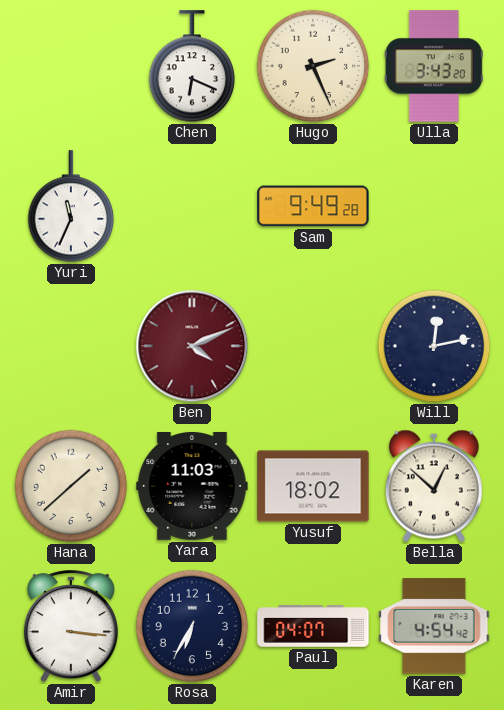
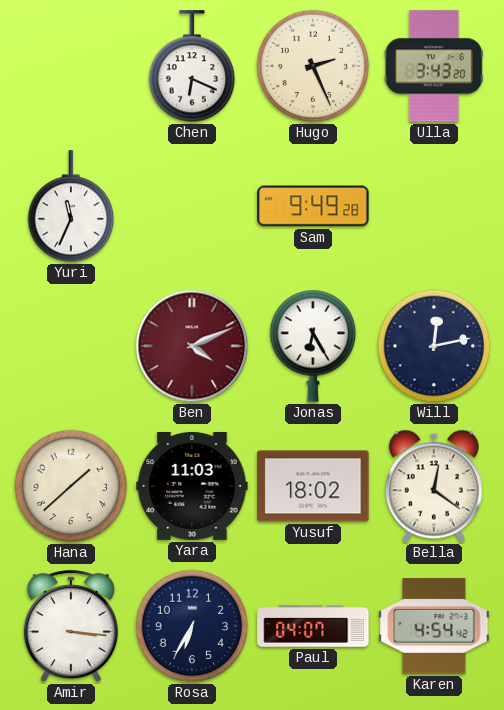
Jonas: none -> 6:25
Bella: 12:52 -> 12:21
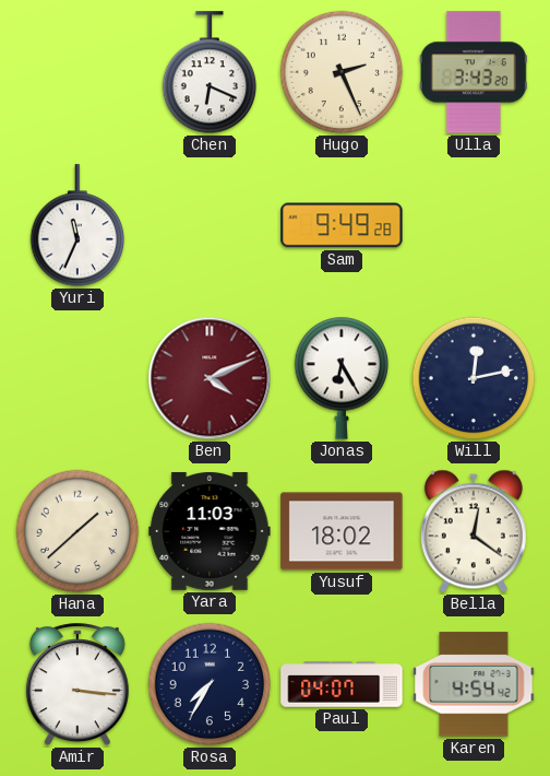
Rosa: 6:35 -> 7:35
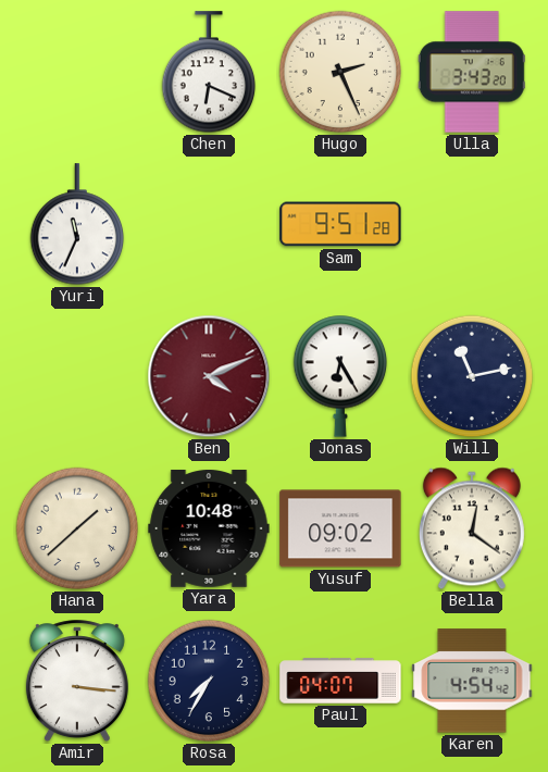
Sam: 9:49 -> 9:51
Will: 12:13 -> 11:13
Yara: 11:03 -> 10:48
Yusuf: 18:02 -> 09:02
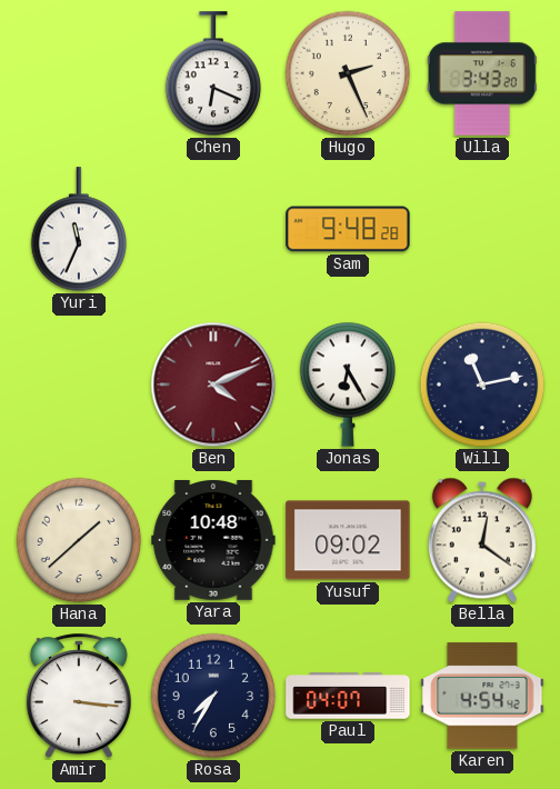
Sam: 9:51 -> 9:48
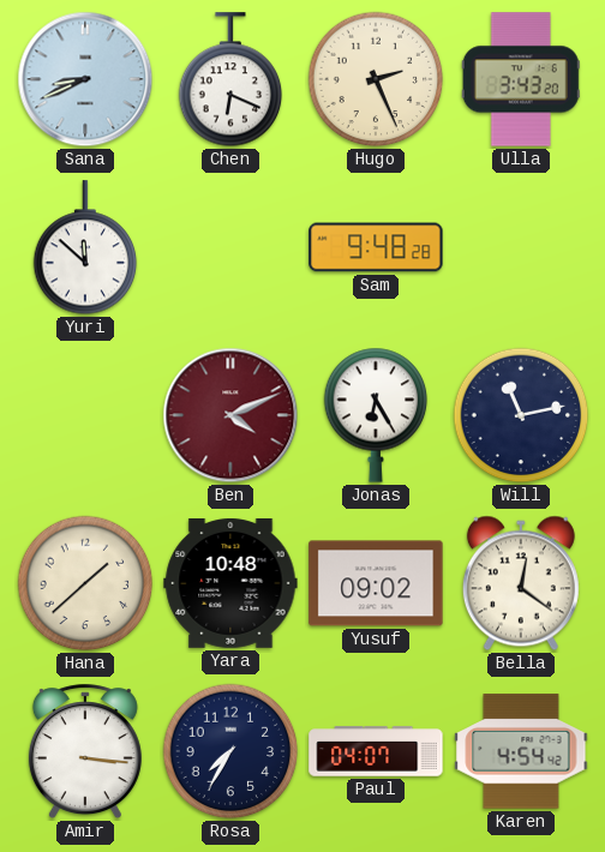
Sana: none -> 8:41
Yuri: 11:34 -> 11:52
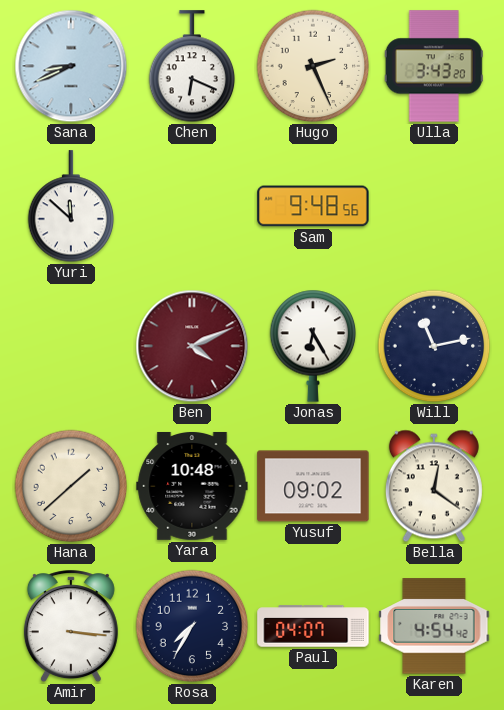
Sam: 9:48:28 -> 9:48:56
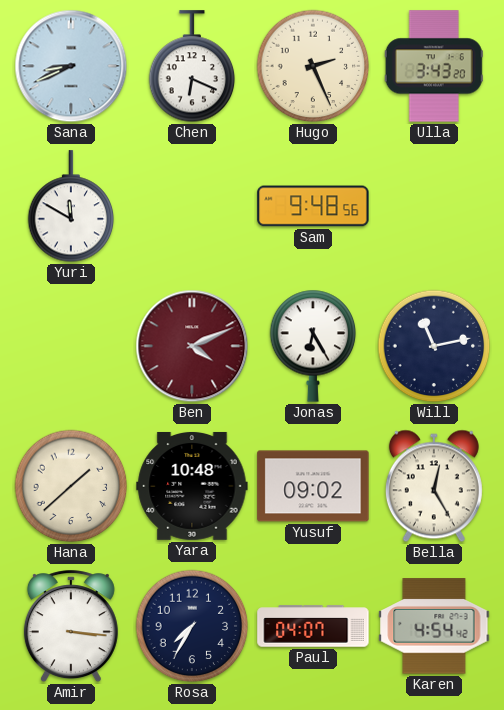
Yuri: 11:52 -> 11:50
Bella: 12:21 -> 12:25
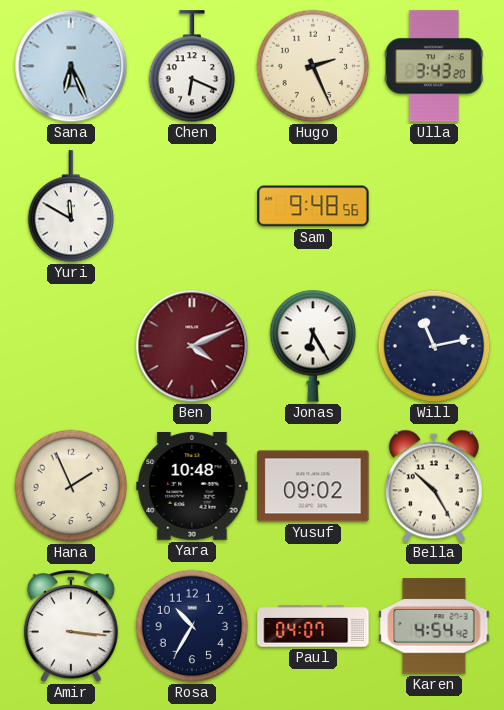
Sana: 8:41 -> 6:26
Hana: 1:38 -> 1:56
Bella: 12:25 -> 10:25
Rosa: 7:35 -> 10:35
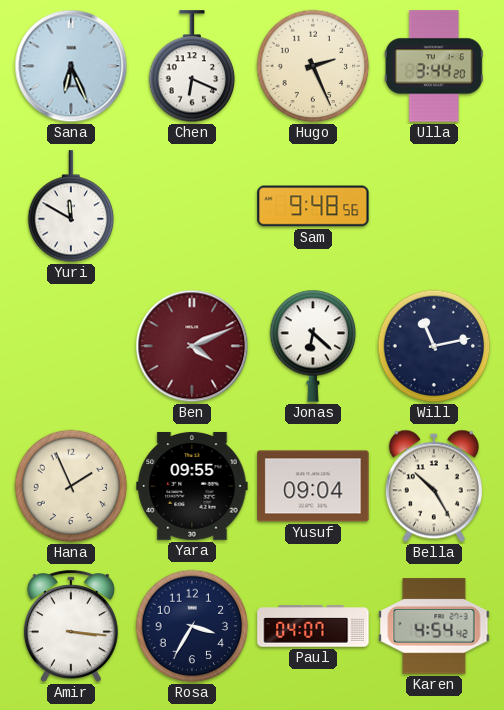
Ulla: 3:43 -> 3:44
Jonas: 6:25 -> 6:22
Yara: 10:48 -> 09:55
Yusuf: 09:02 -> 09:04
Rosa: 10:35 -> 3:35
